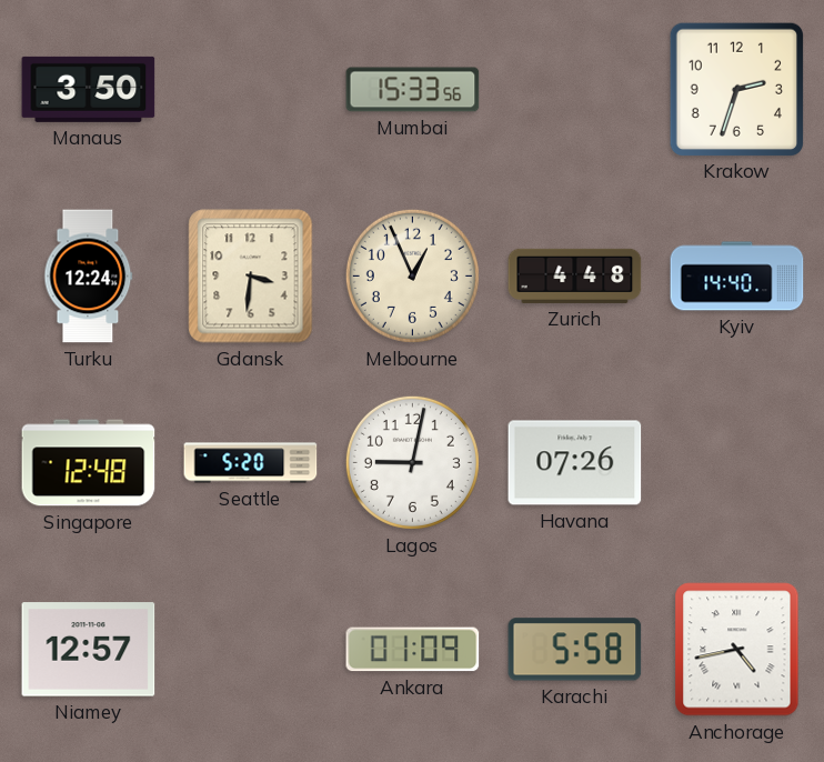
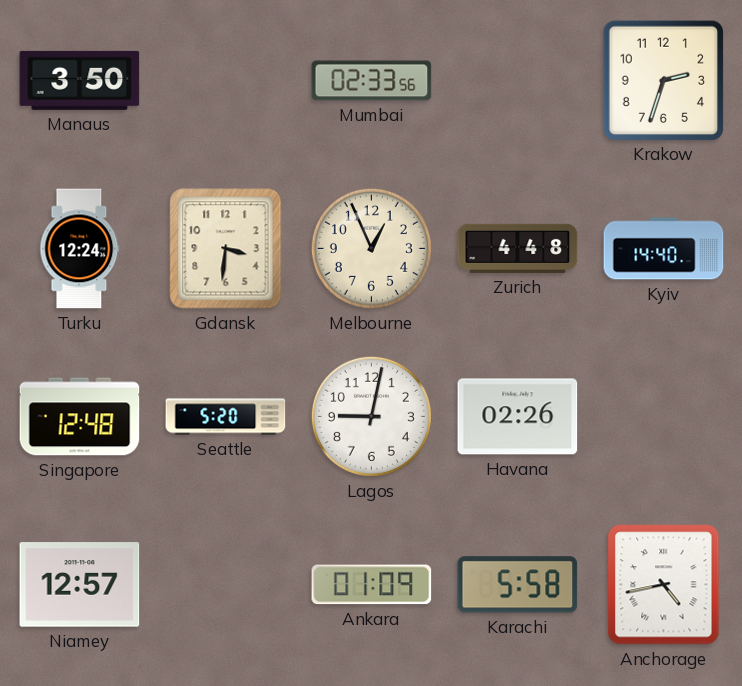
Mumbai: 15:33 -> 02:33
Havana: 07:26 -> 02:26
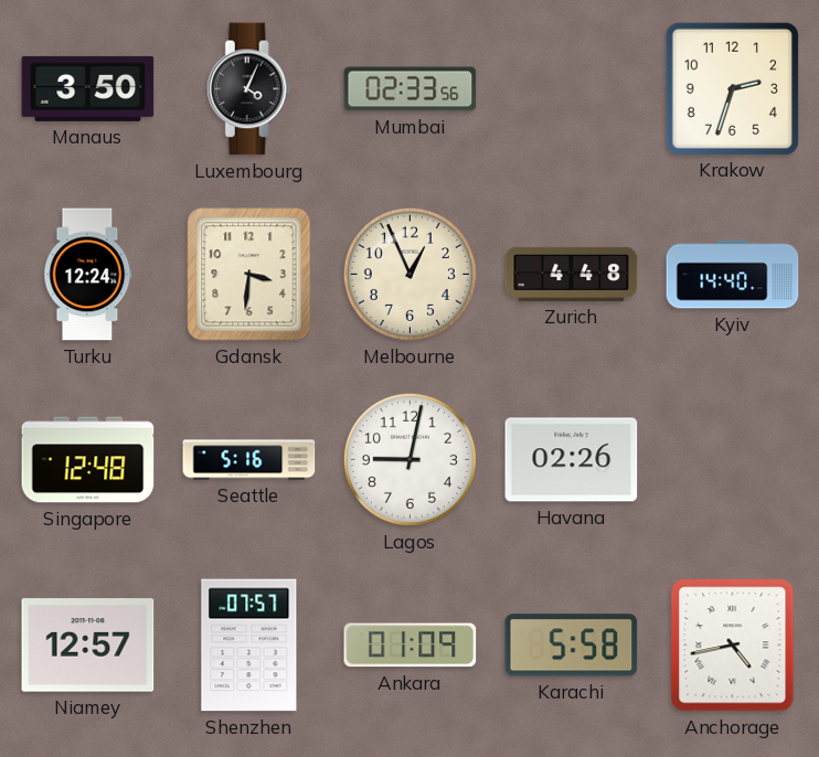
Luxembourg: none -> 4:04
Seattle: 5:20 -> 5:16
Shenzhen: none -> 07:57
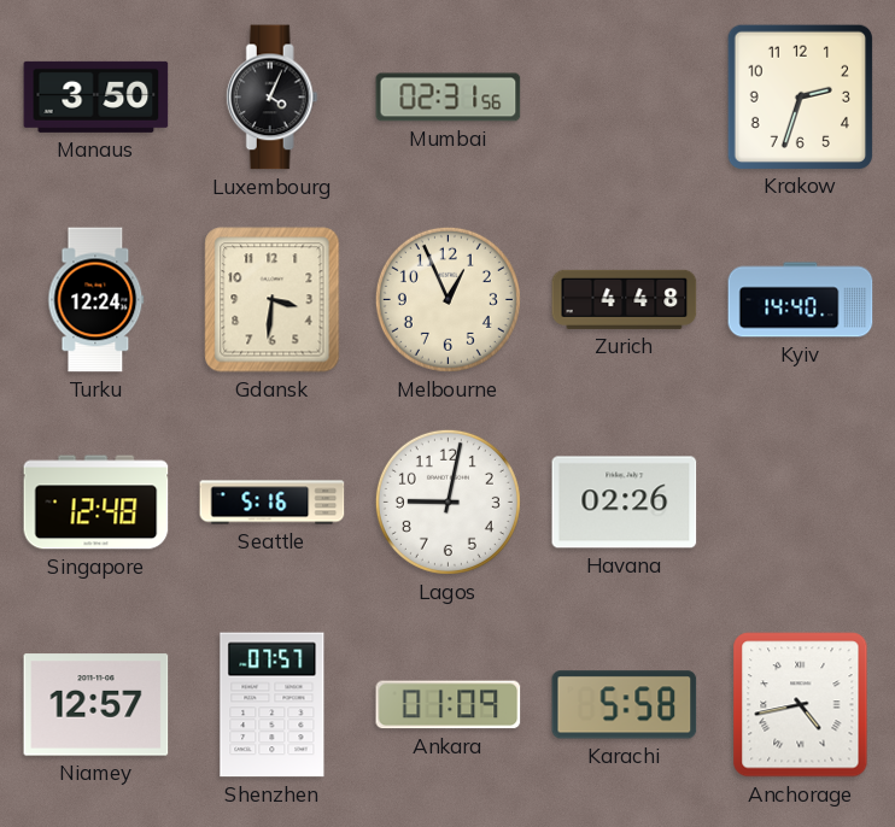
Mumbai: 02:33 -> 02:31
